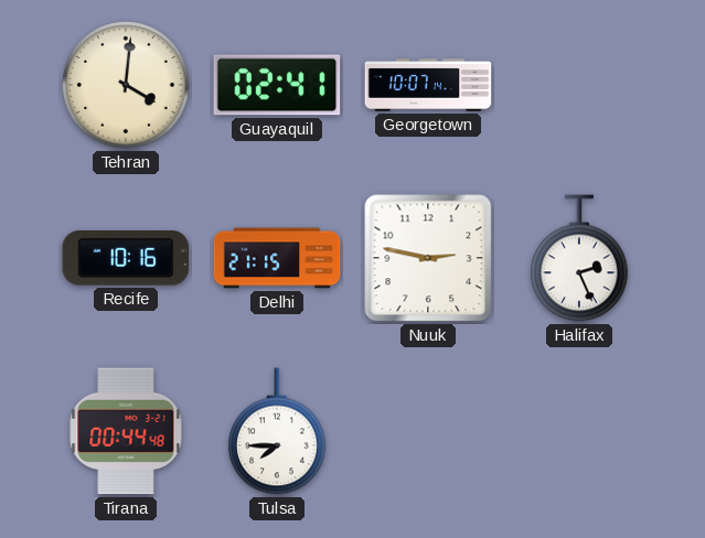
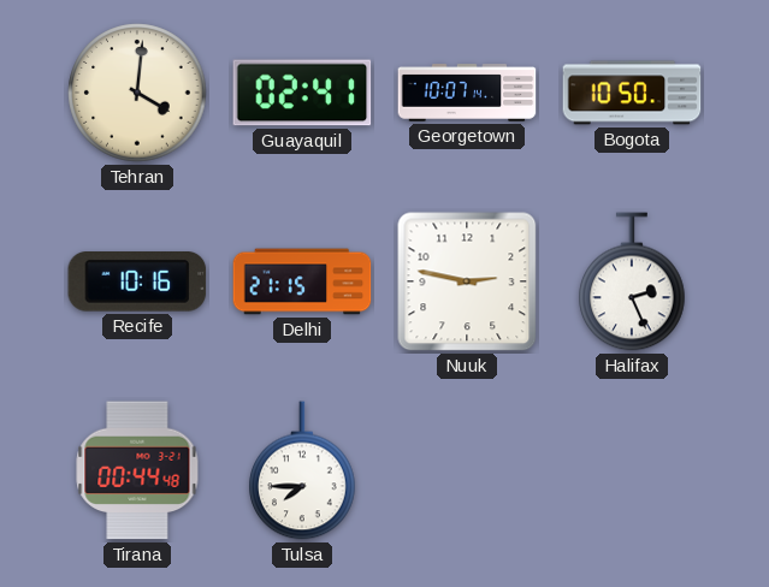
Bogota: none -> 10:50
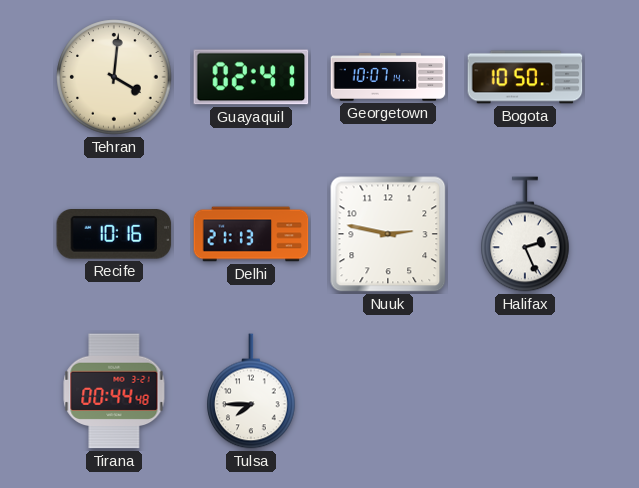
Delhi: 21:15 -> 21:13
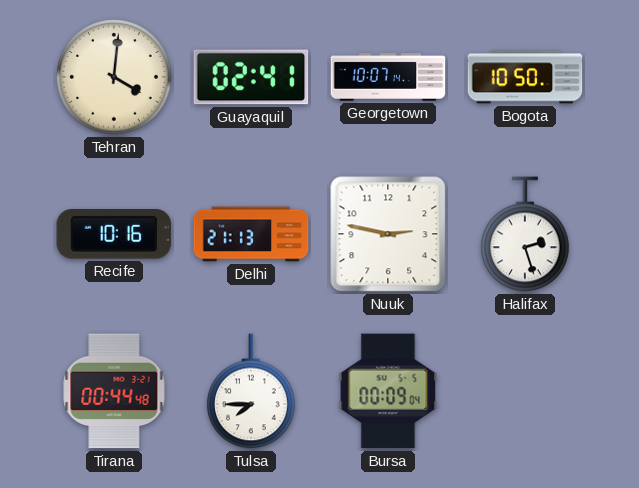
Halifax: 2:26 -> 2:27
Bursa: none -> 00:09
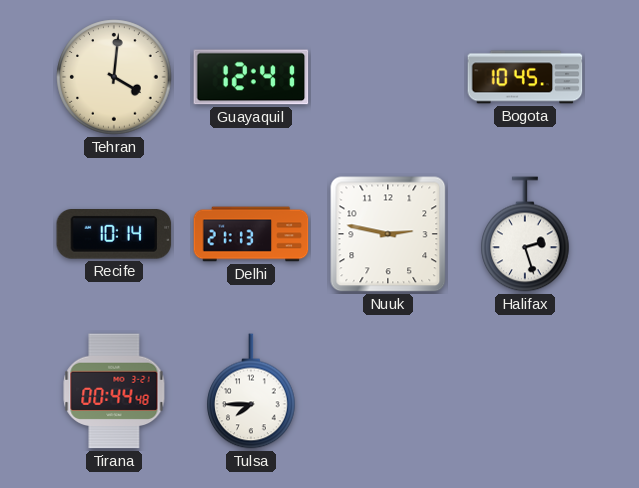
Guayaquil: 02:41 -> 12:41
Georgetown: 10:07 -> none
Bogota: 10:50 -> 10:45
Recife: 10:16 -> 10:14
Bursa: 00:09 -> none
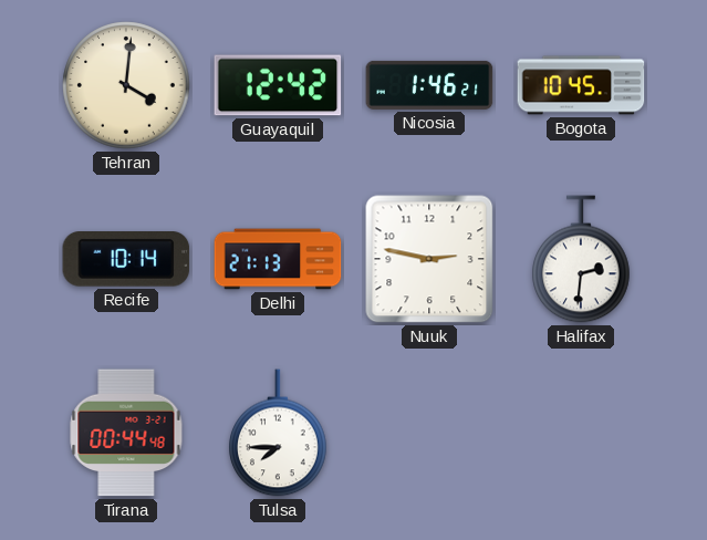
Guayaquil: 12:41 -> 12:42
Nicosia: none -> 1:46
Halifax: 2:27 -> 2:31
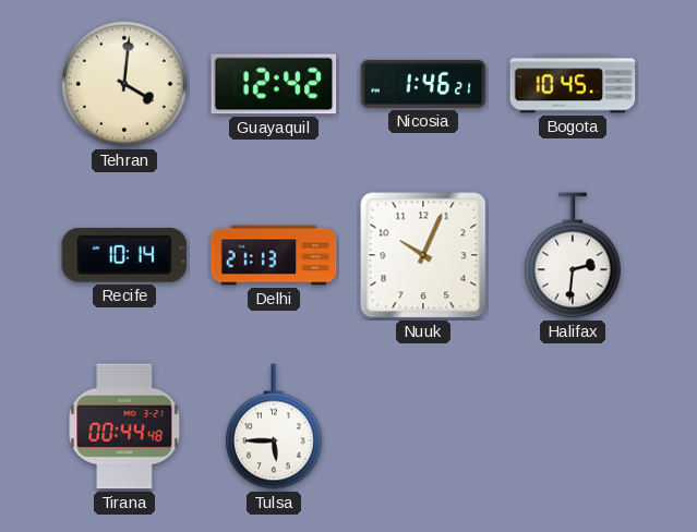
Nuuk: 2:47 -> 10:04
Tulsa: 7:45 -> 5:45
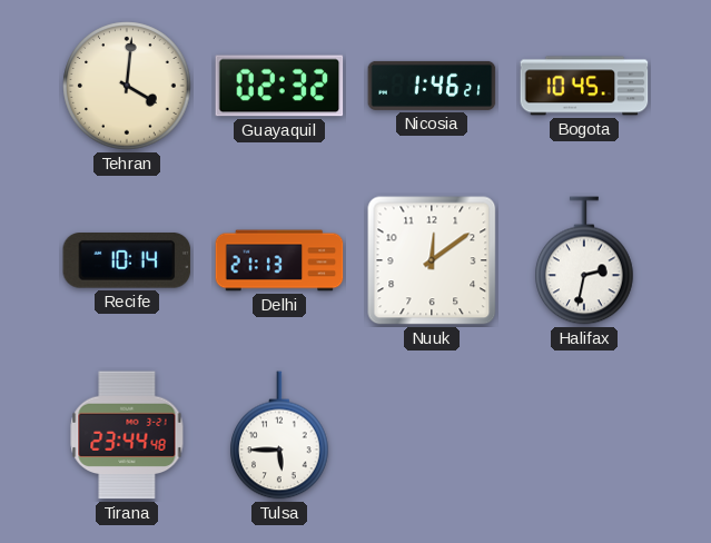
Guayaquil: 12:42 -> 02:32
Nuuk: 10:04 -> 12:09
Halifax: 2:31 -> 2:32
Tirana: 00:44 -> 23:44
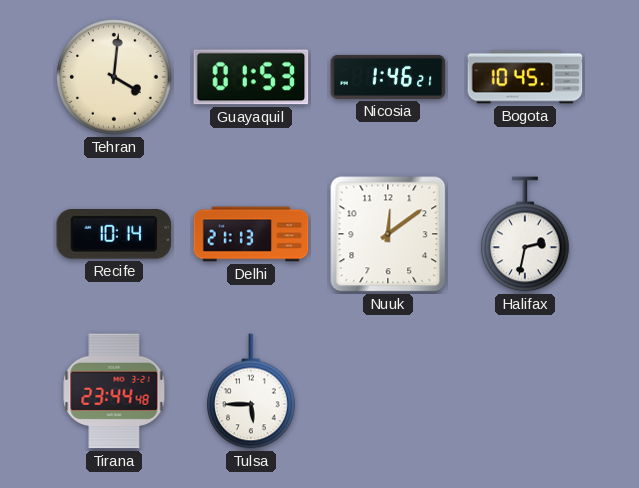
Guayaquil: 02:32 -> 01:53
